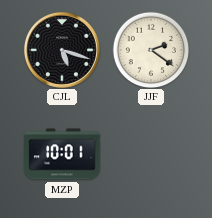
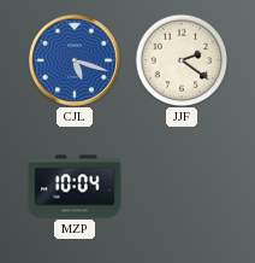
CJL dial: black -> blue
MZP: 10:01 -> 10:04
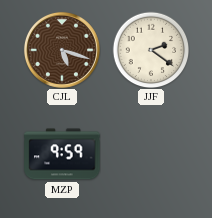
CJL dial: blue -> brown
MZP: 10:04 -> 9:59
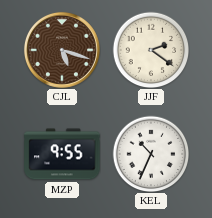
MZP: 9:59 -> 9:55
KEL: none -> 10:34
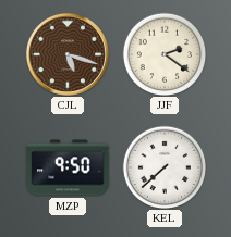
MZP: 9:55 -> 9:50
KEL: 10:34 -> 7:38
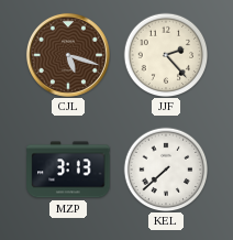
JJF: 2:21 -> 2:23
MZP: 9:50 -> 3:13
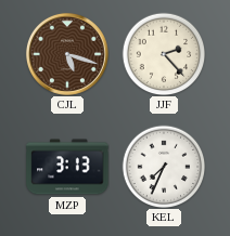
KEL: 7:38 -> 7:34
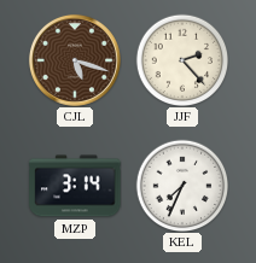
MZP: 3:13 -> 3:14
